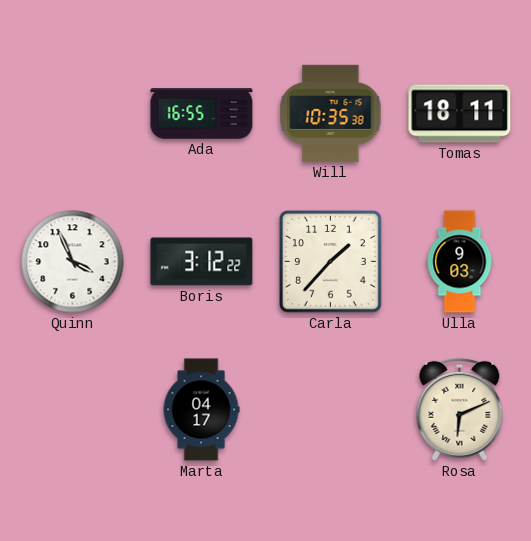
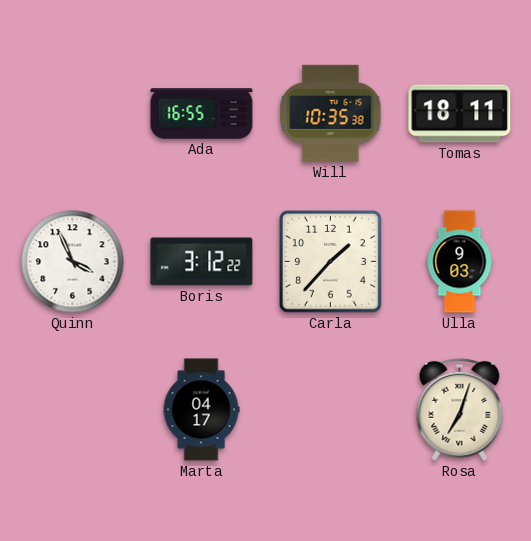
Rosa: 6:11 -> 7:03
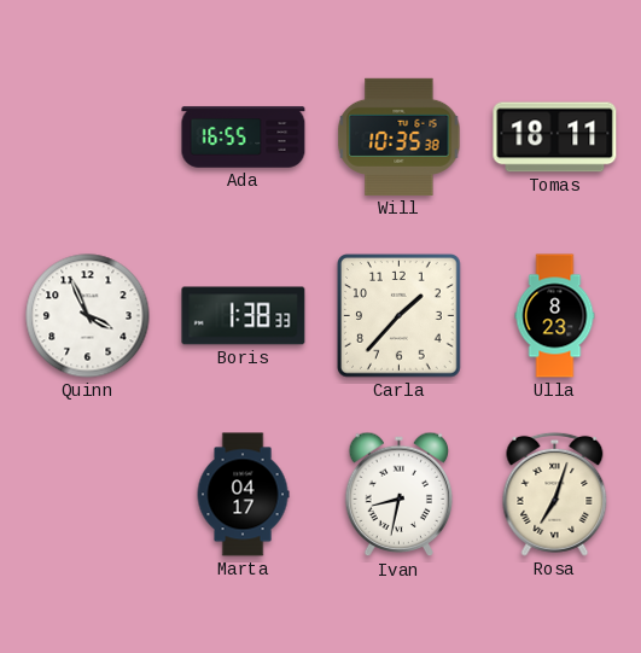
Boris: 3:12 -> 1:38
Ulla: 9:03 -> 8:23
Ivan: none -> 8:32
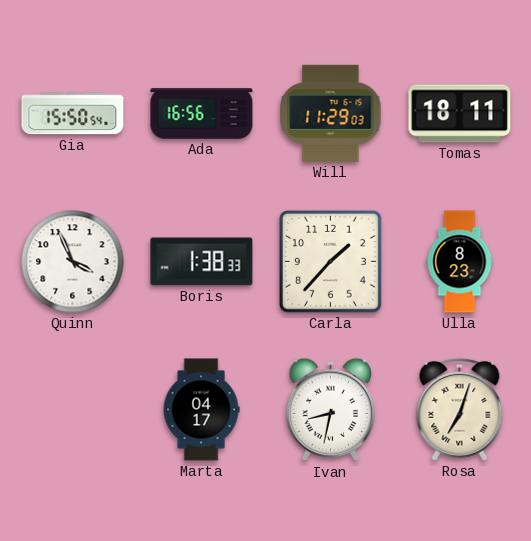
Gia: none -> 15:50
Ada: 16:55 -> 16:56
Will: 10:35 -> 11:29
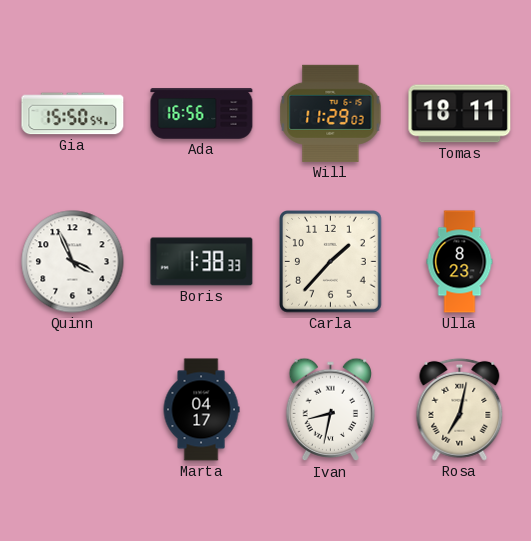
Rosa: 7:03 -> 7:02
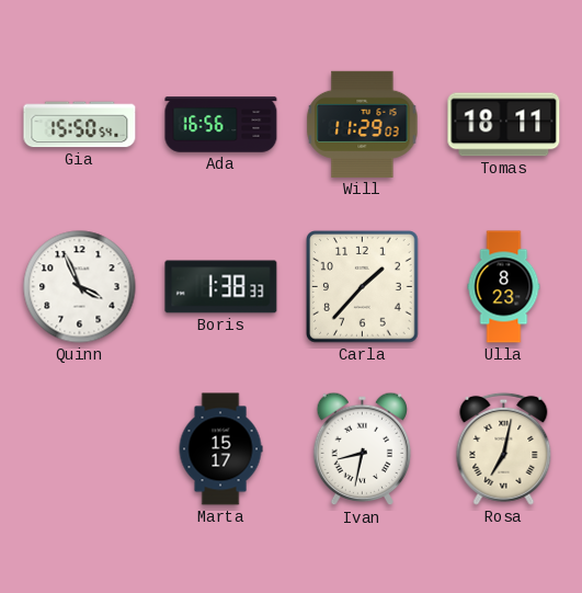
Marta: 04:17 -> 15:17
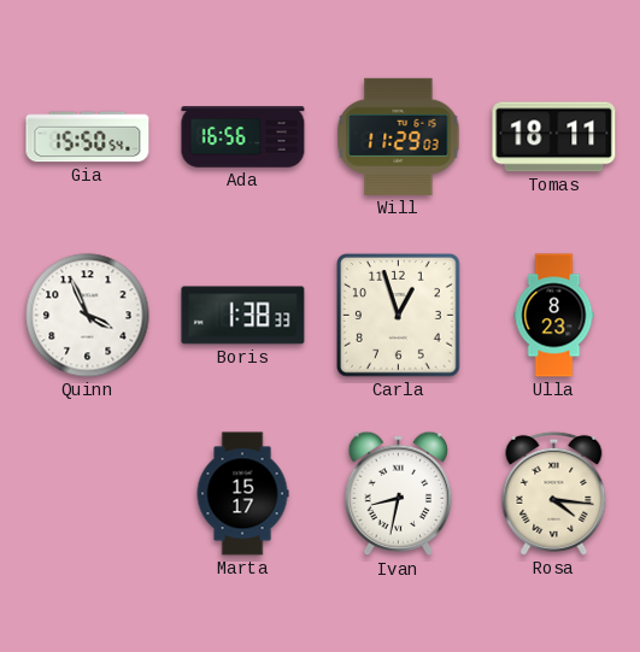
Carla: 1:37 -> 12:57
Rosa: 7:02 -> 4:16
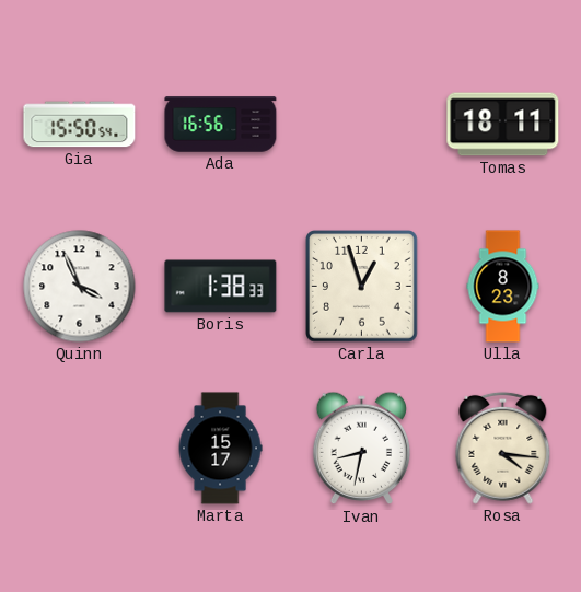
Will: 11:29 -> none
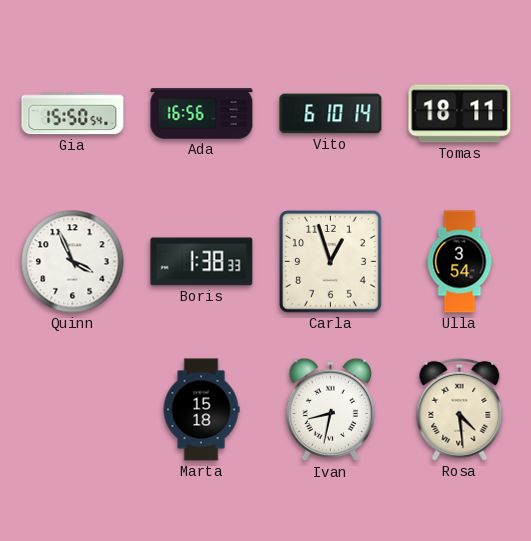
Vito: none -> 6:10
Ulla: 8:23 -> 3:54
Marta: 15:17 -> 15:18
Rosa: 4:16 -> 4:29
